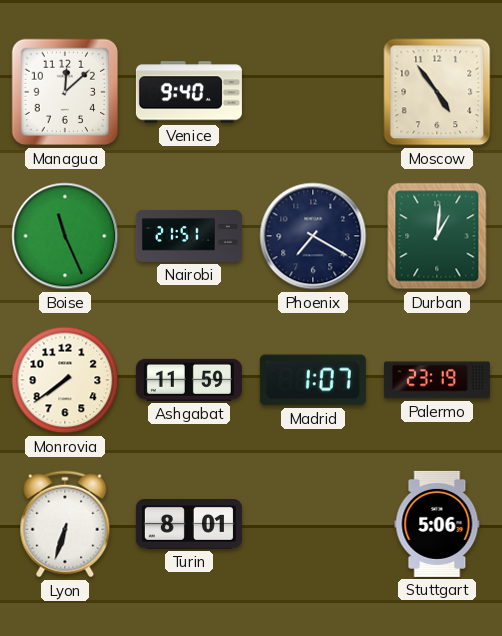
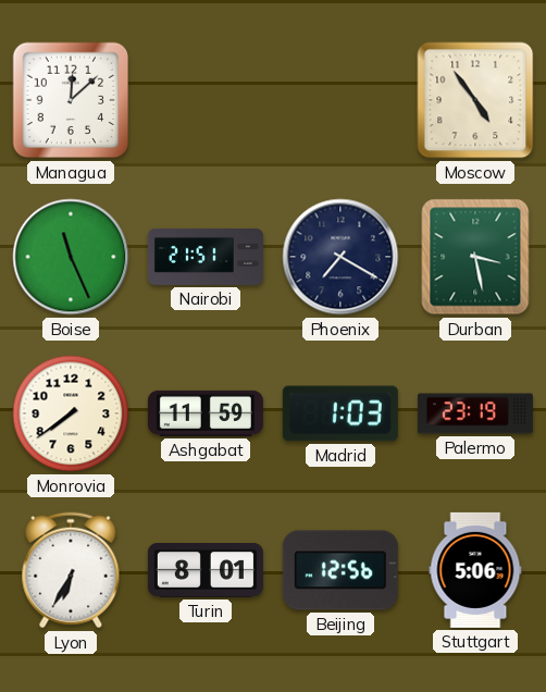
Venice: 9:40 -> none
Durban: 1:01 -> 3:28
Madrid: 1:07 -> 1:03
Lyon: 6:33 -> 6:35
Beijing: none -> 12:56
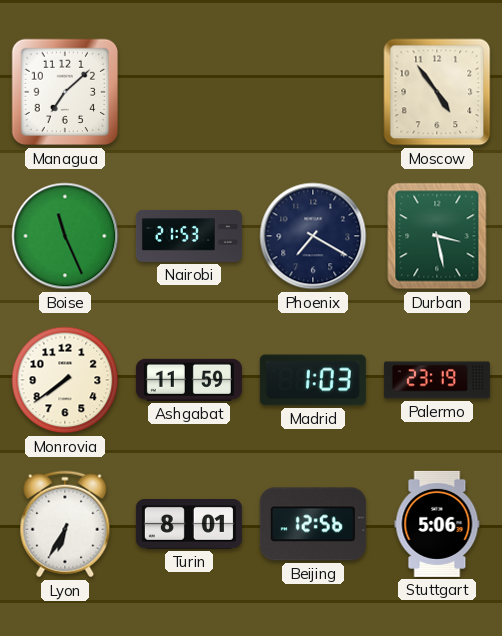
Managua: 12:08 -> 7:08
Nairobi: 21:51 -> 21:53
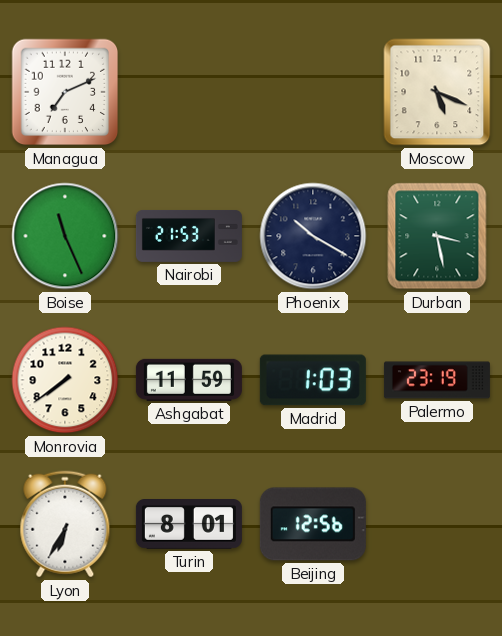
Managua: 7:08 -> 7:11
Moscow: 4:54 -> 5:19
Phoenix: 7:20 -> 10:20
Stuttgart: 5:06 -> none
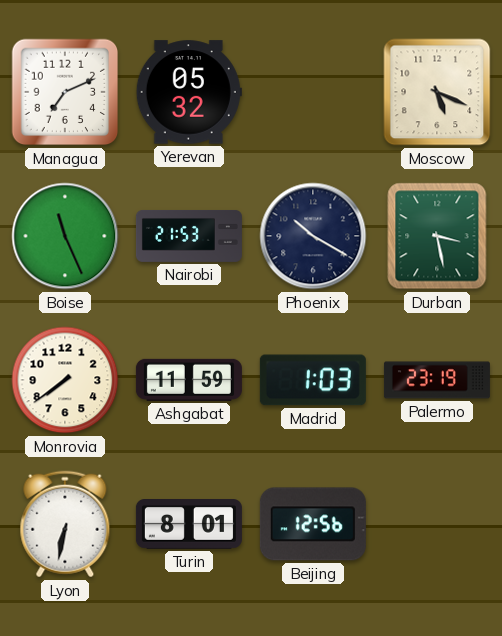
Yerevan: none -> 05:32
Lyon: 6:35 -> 6:32
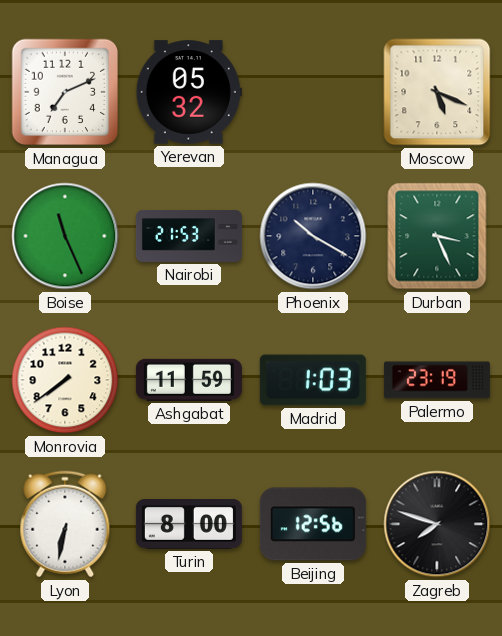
Durban: 3:28 -> 3:26
Turin: 8:01 -> 8:00
Zagreb: none -> 7:48
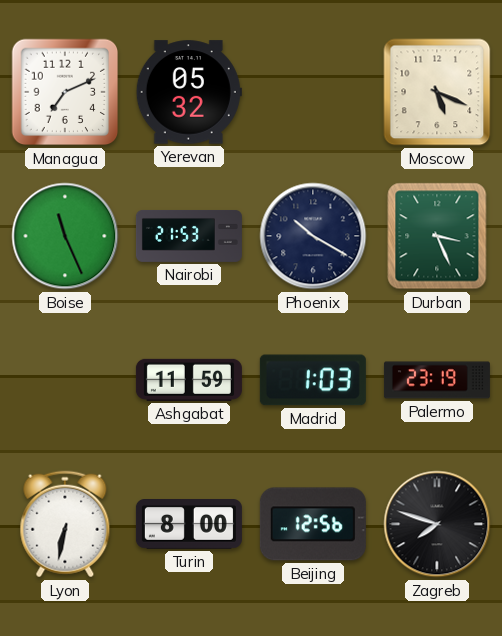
Monrovia: 7:39 -> none
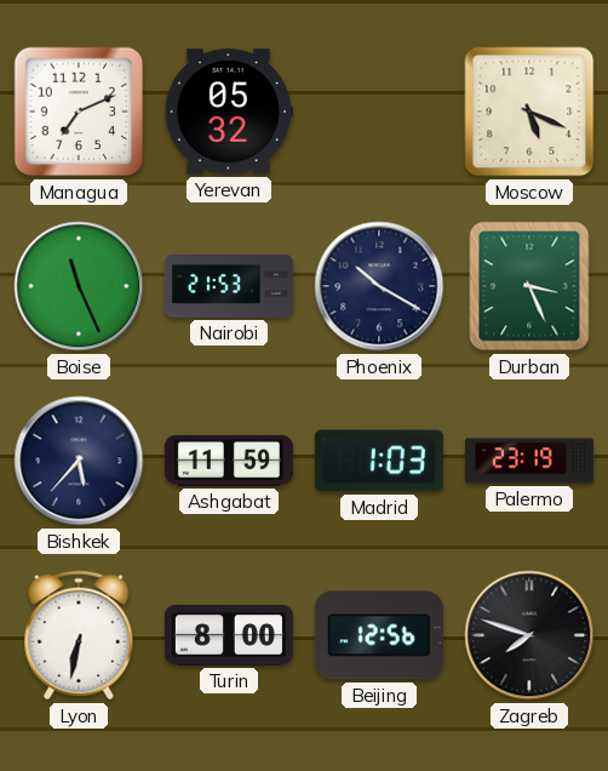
Bishkek: none -> 5:37
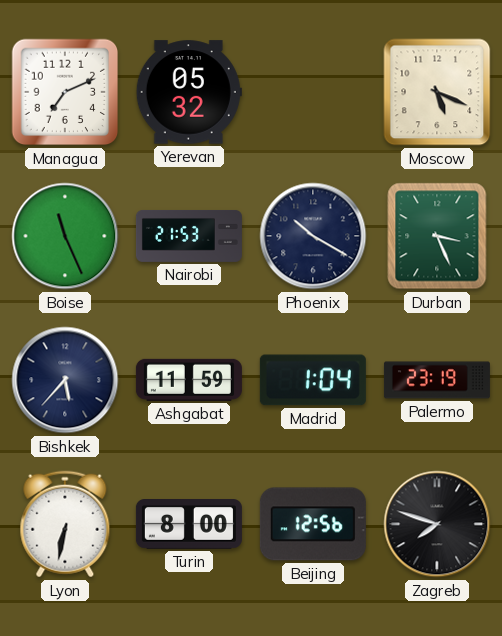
Madrid: 1:03 -> 1:04
